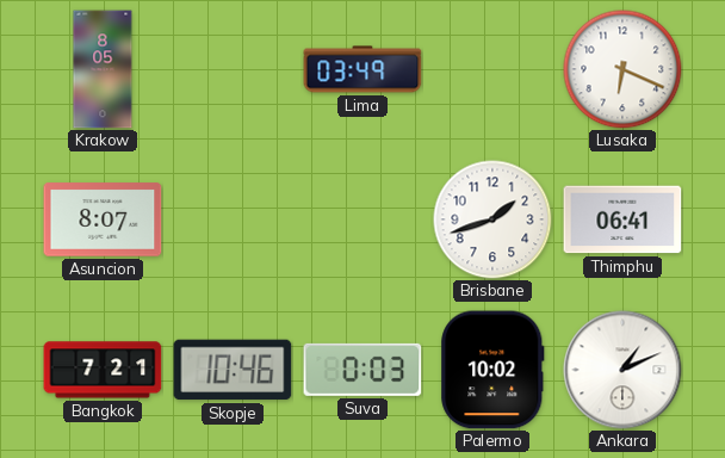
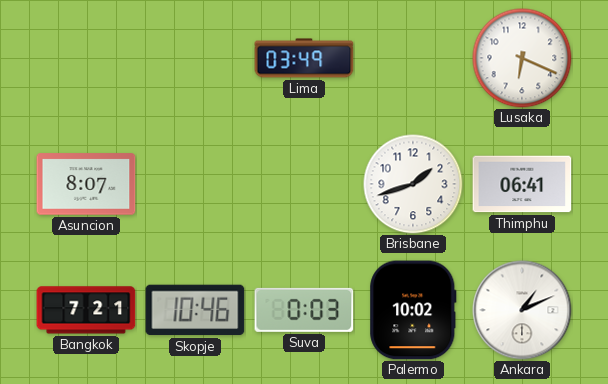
Krakow: 8:05 -> none
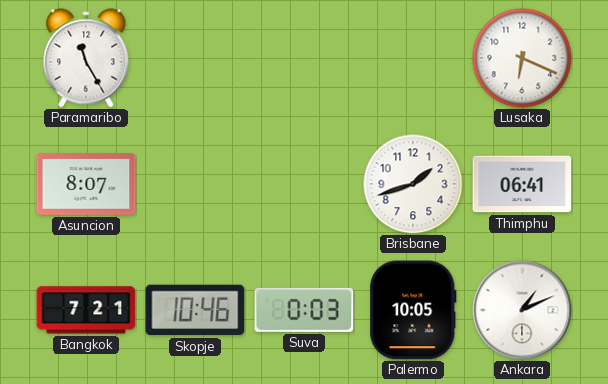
Paramaribo: none -> 11:25
Lima: 03:49 -> none
Palermo: 10:02 -> 10:05
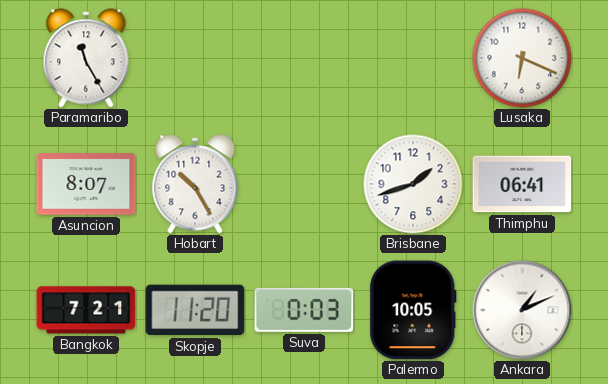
Hobart: none -> 10:25
Skopje: 10:46 -> 11:20
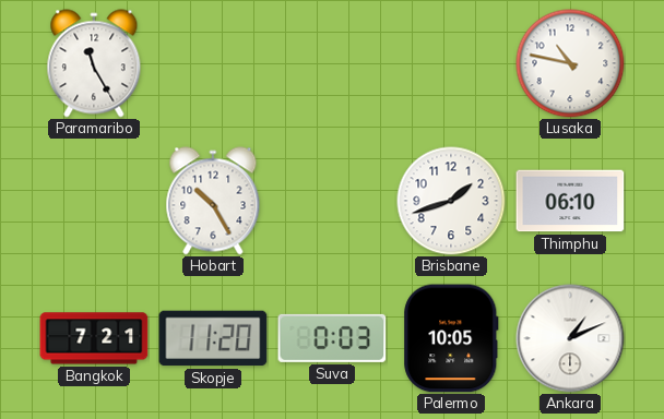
Lusaka: 6:19 -> 10:47
Asuncion: 8:07 -> none
Thimphu: 06:41 -> 06:10
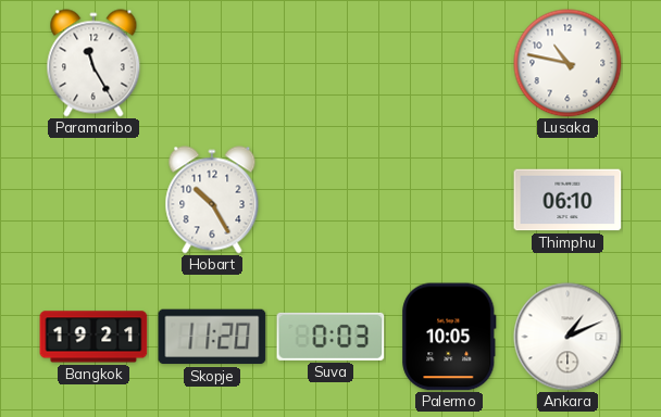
Brisbane: 1:42 -> none
Bangkok: 7:21 -> 19:21
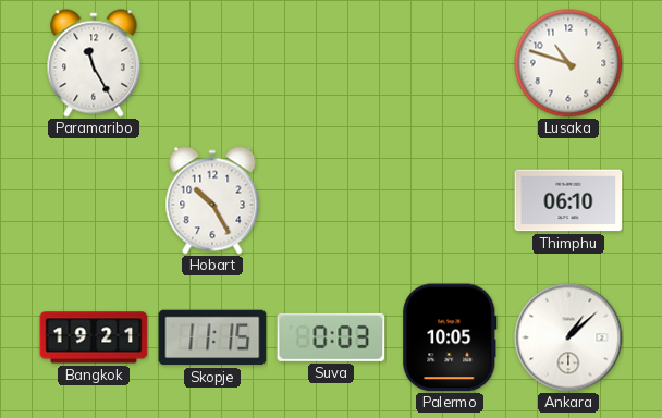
Lusaka: 10:47 -> 10:48
Skopje: 11:20 -> 11:15
Ankara: 1:11 -> 1:08
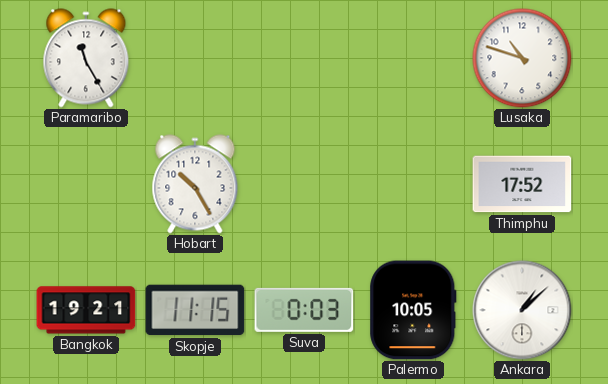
Thimphu: 06:10 -> 17:52
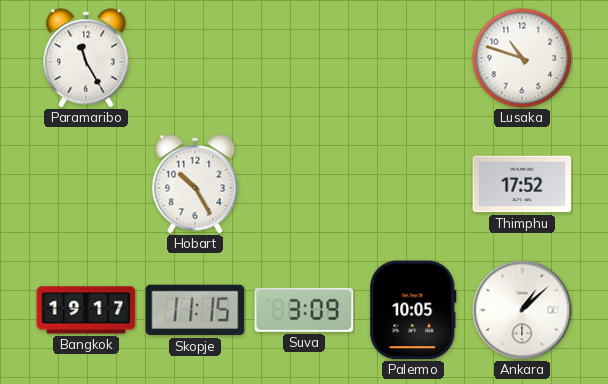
Bangkok: 19:21 -> 19:17
Suva: 0:03 -> 3:09
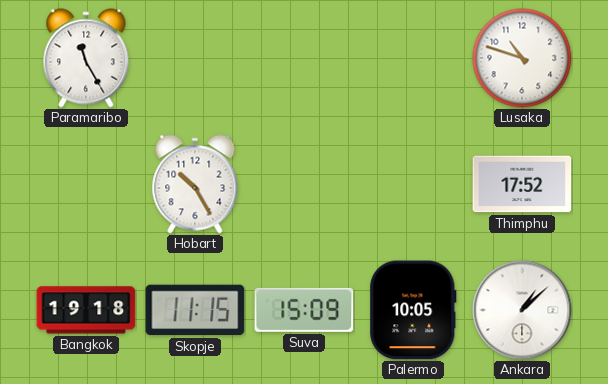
Bangkok: 19:17 -> 19:18
Suva: 3:09 -> 15:09
